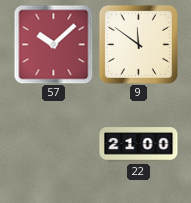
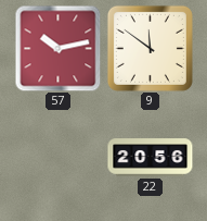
57: 10:08 -> 10:13
22: 21:00 -> 20:56
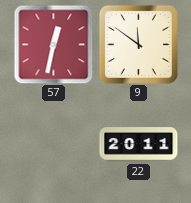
57: 10:13 -> 12:32
22: 20:56 -> 20:11
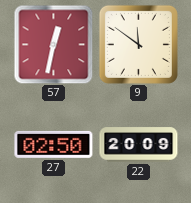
27: none -> 02:50
22: 20:11 -> 20:09
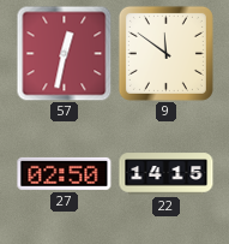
22: 20:09 -> 14:15
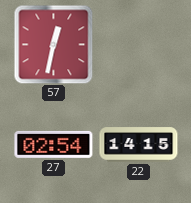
9: 11:51 -> none
27: 02:50 -> 02:54
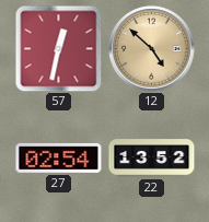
12: none -> 4:52
22: 14:15 -> 13:52
